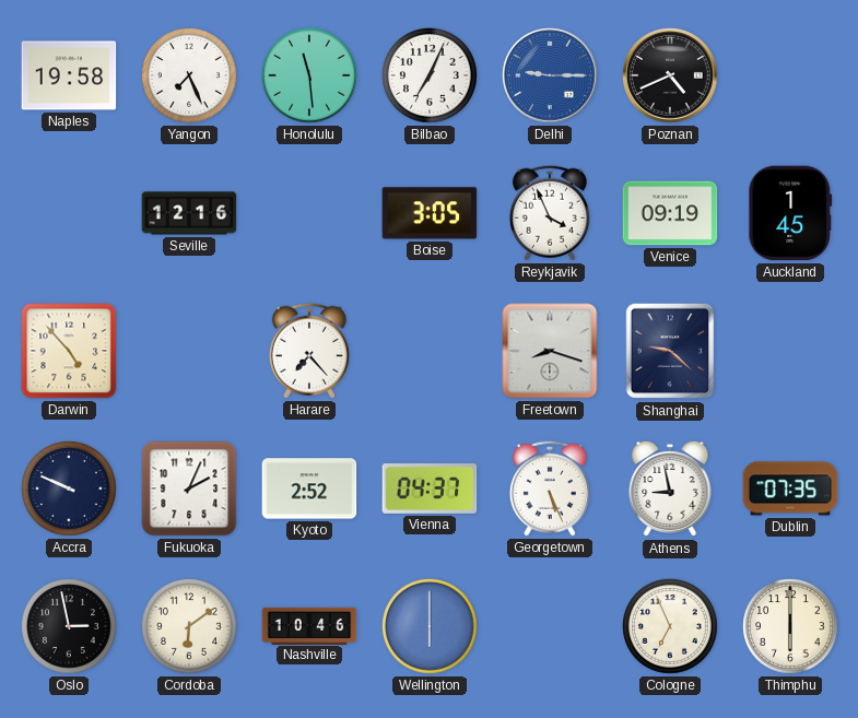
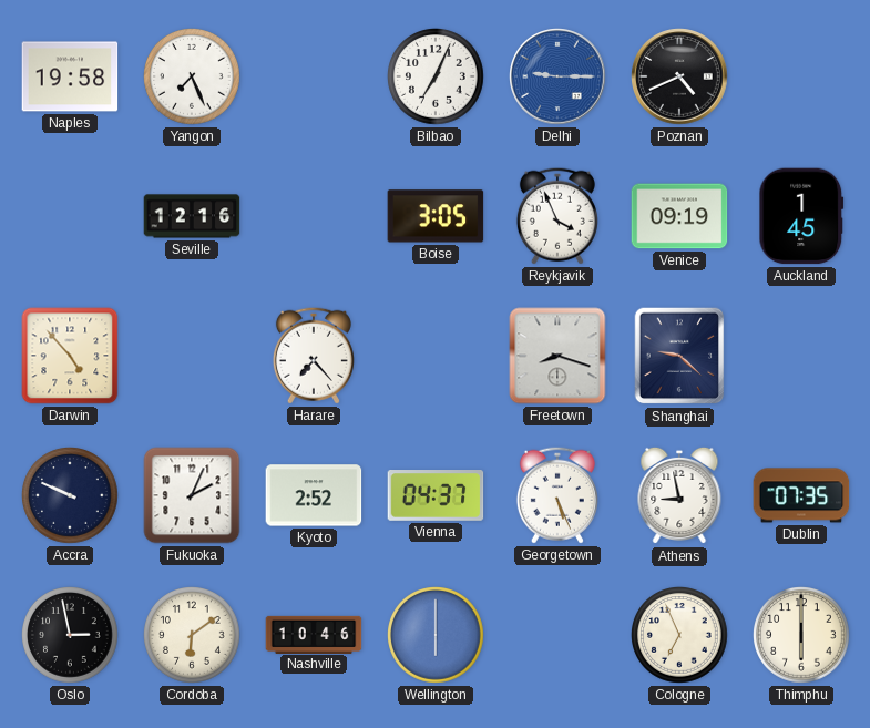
Honolulu: 11:29 -> none
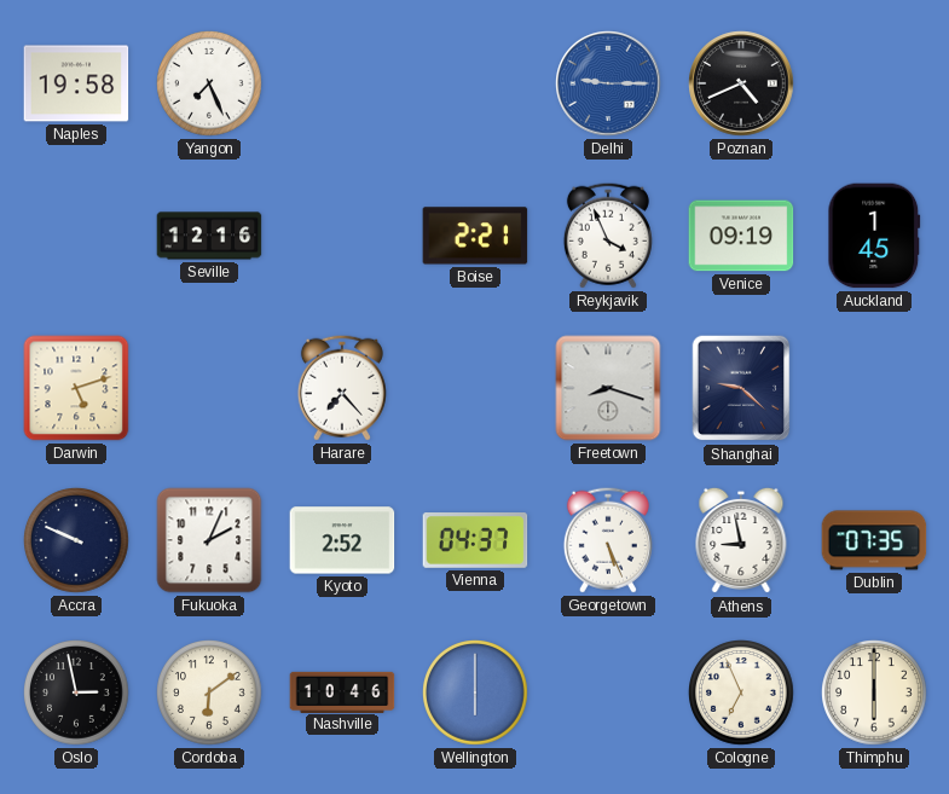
Bilbao: 7:04 -> none
Boise: 3:05 -> 2:21
Darwin: 4:53 -> 5:12
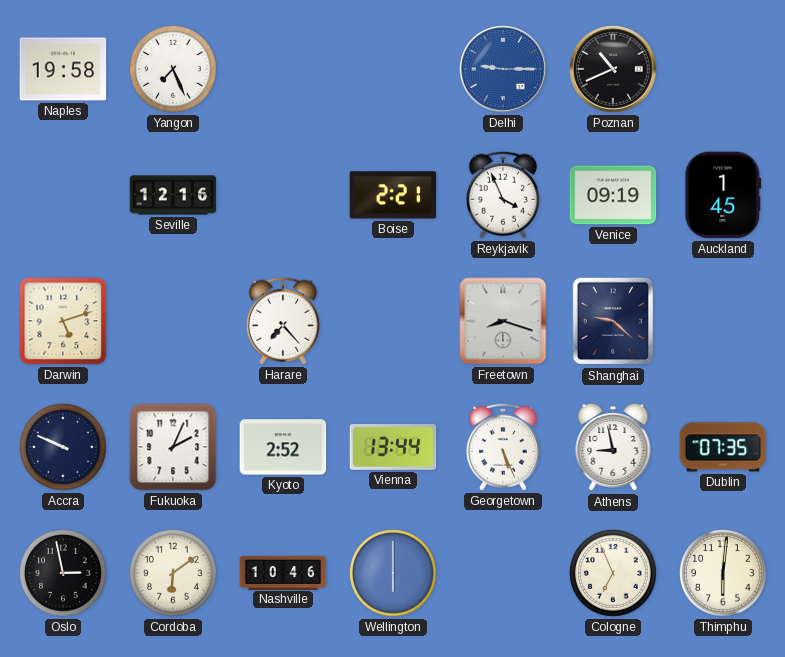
Poznan: 4:41 -> 10:41
Vienna: 04:37 -> 13:44
Thimphu: 6:00 -> 6:01
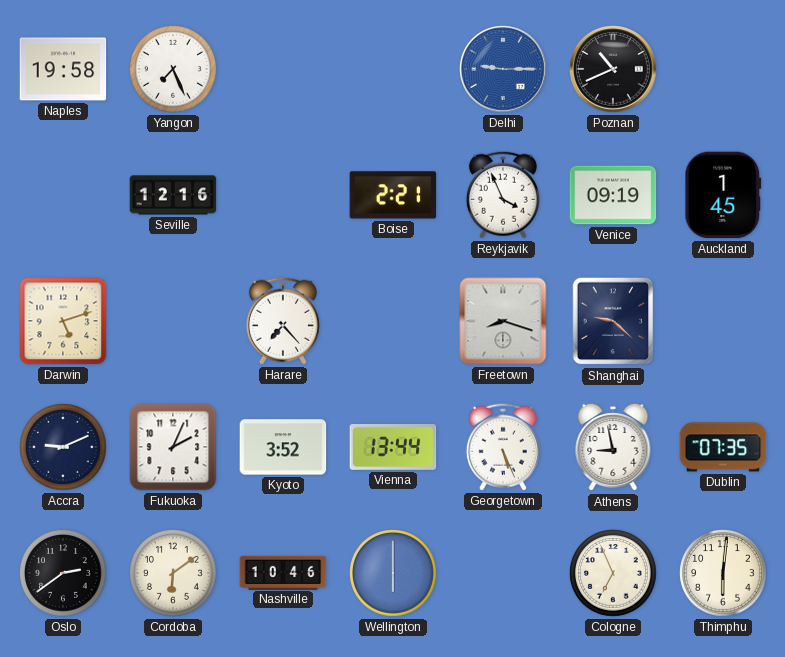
Accra: 9:49 -> 9:11
Kyoto: 2:52 -> 3:52
Oslo: 2:58 -> 2:39
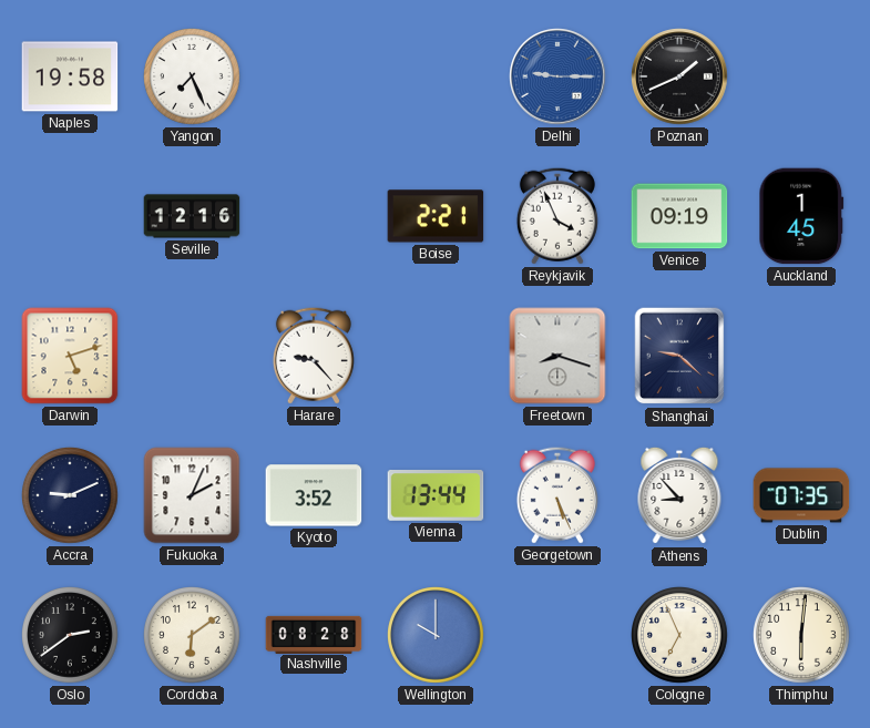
Poznan: 10:41 -> 1:41
Harare: 7:23 -> 9:23
Athens: 8:58 -> 8:53
Nashville: 10:46 -> 08:28
Wellington: 6:00 -> 10:00
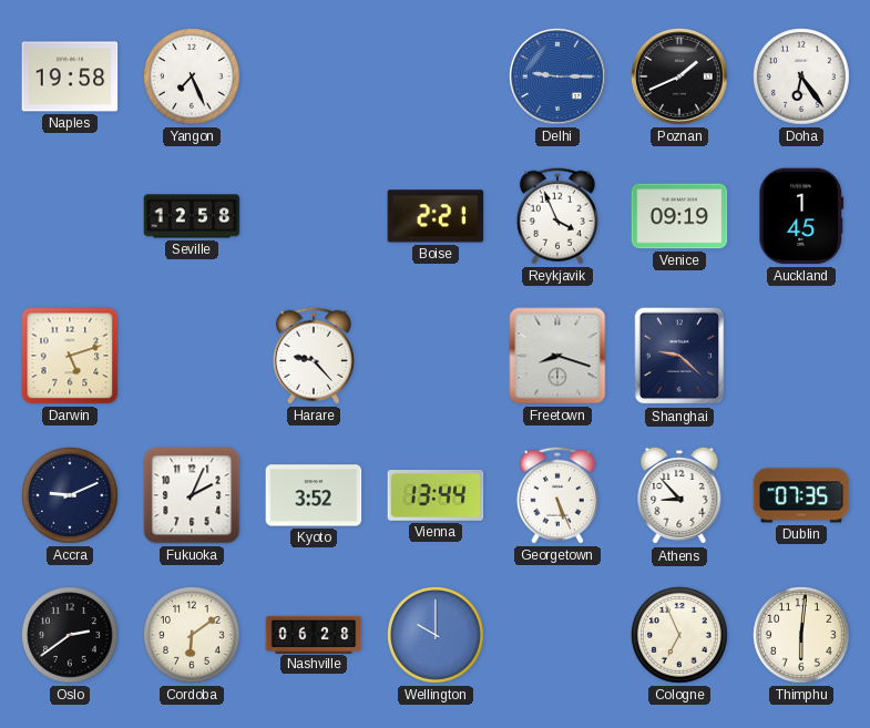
Doha: none -> 6:24
Seville: 12:16 -> 12:58
Nashville: 08:28 -> 06:28
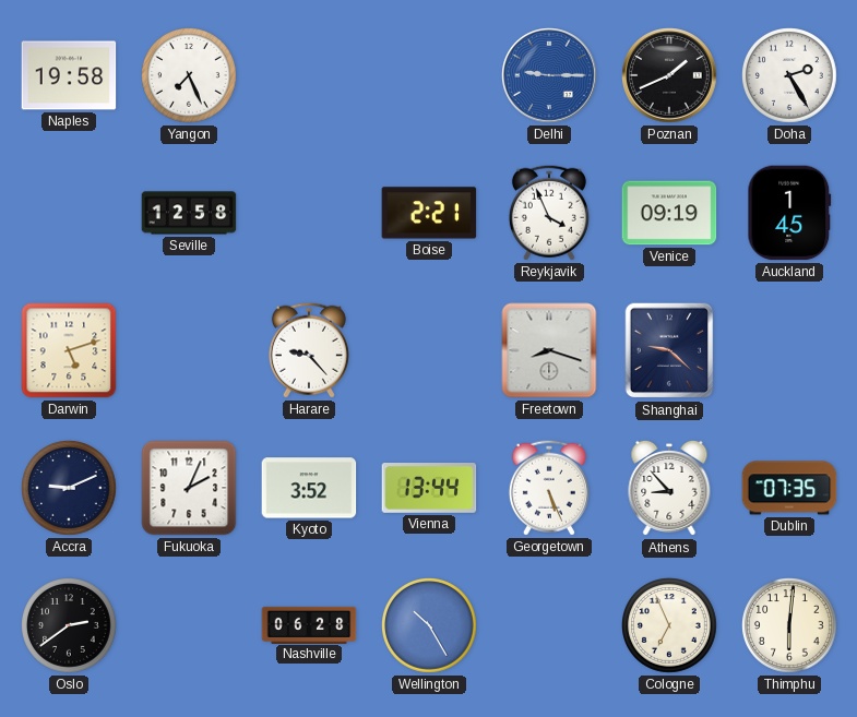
Doha: 6:24 -> 2:25
Cordoba: 6:09 -> none
Wellington: 10:00 -> 10:25
